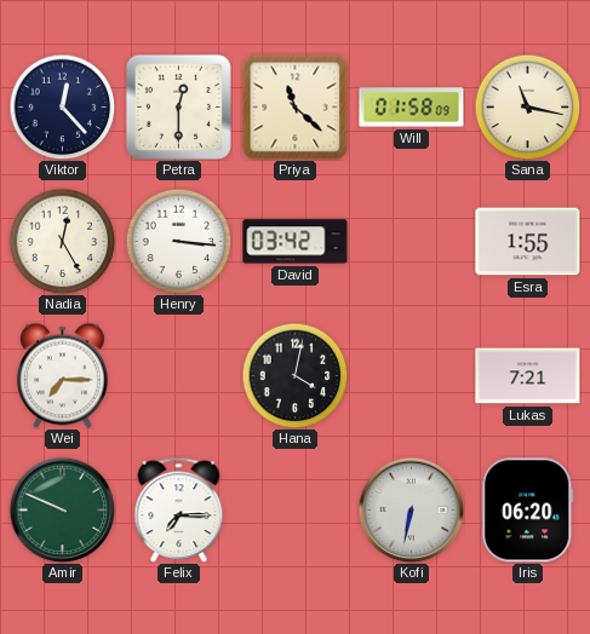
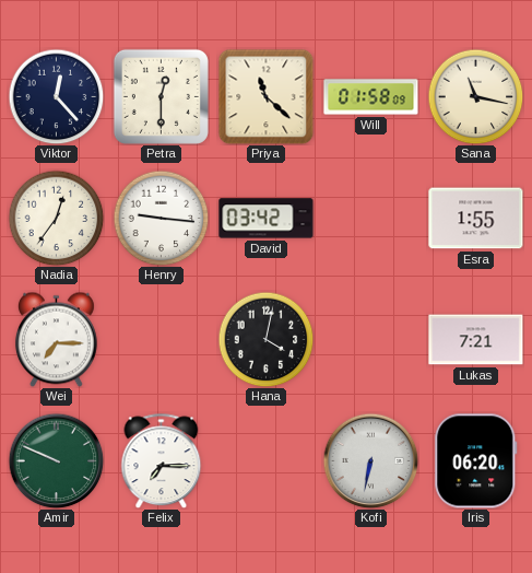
Nadia: 12:25 -> 12:36
Henry: 3:16 -> 9:16
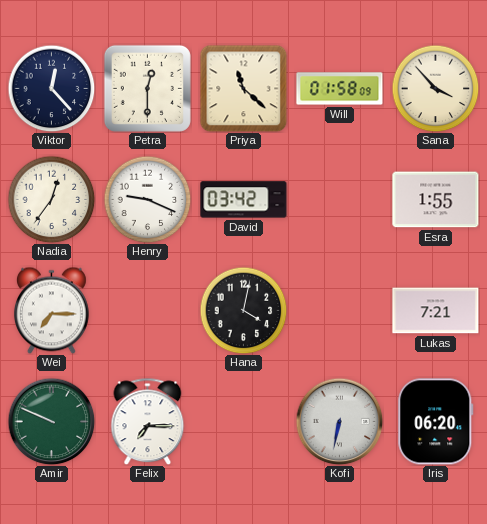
Sana: 11:17 -> 3:53
Henry: 9:16 -> 9:19
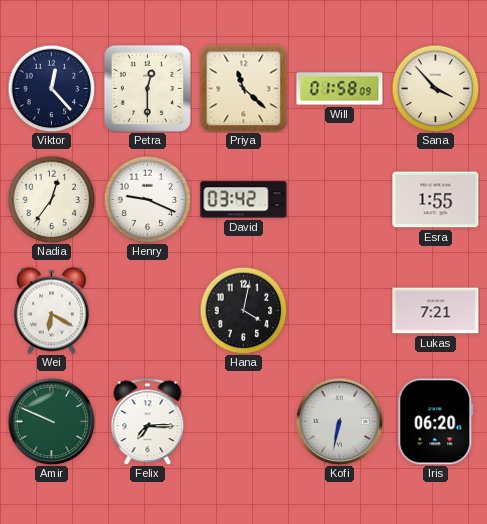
Wei: 7:15 -> 6:20
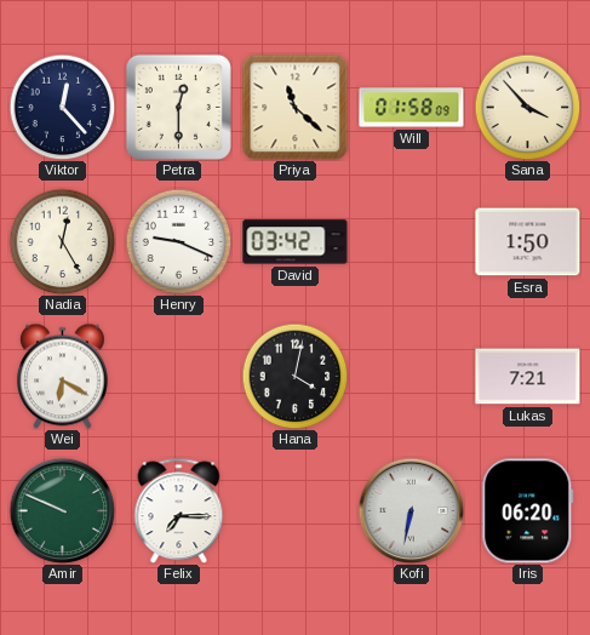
Nadia: 12:36 -> 12:25
Esra: 1:55 -> 1:50
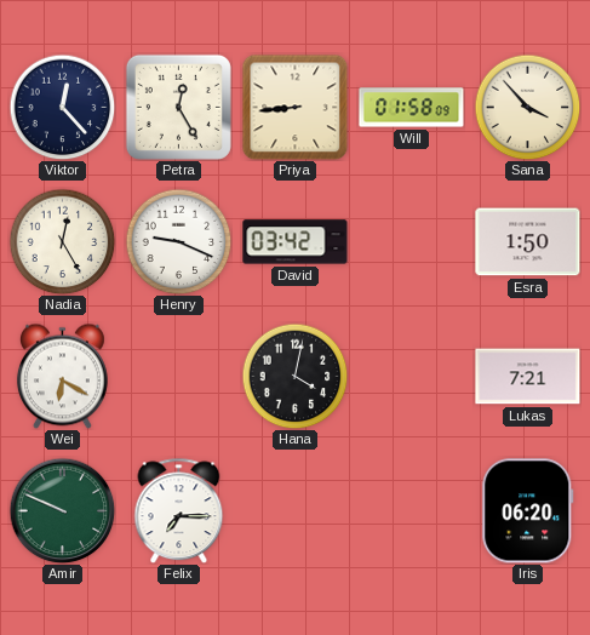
Petra: 12:30 -> 12:25
Priya: 11:22 -> 8:44
Kofi: 6:32 -> none
